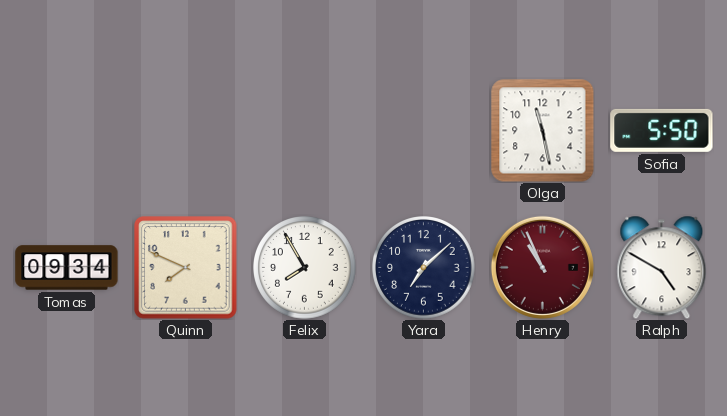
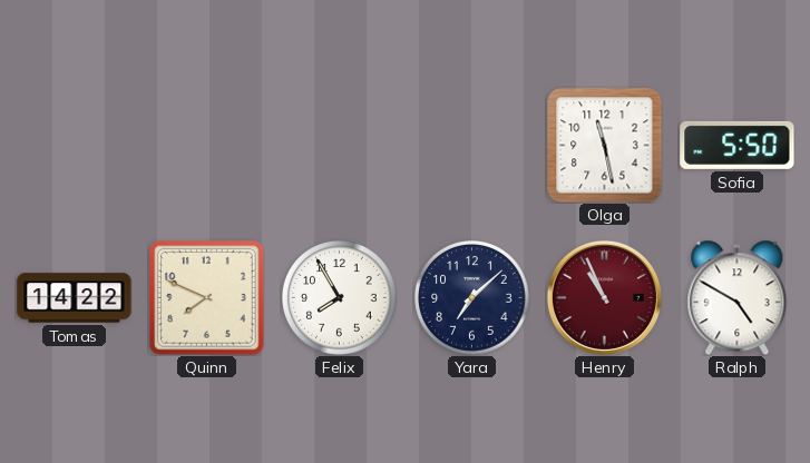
Tomas: 09:34 -> 14:22
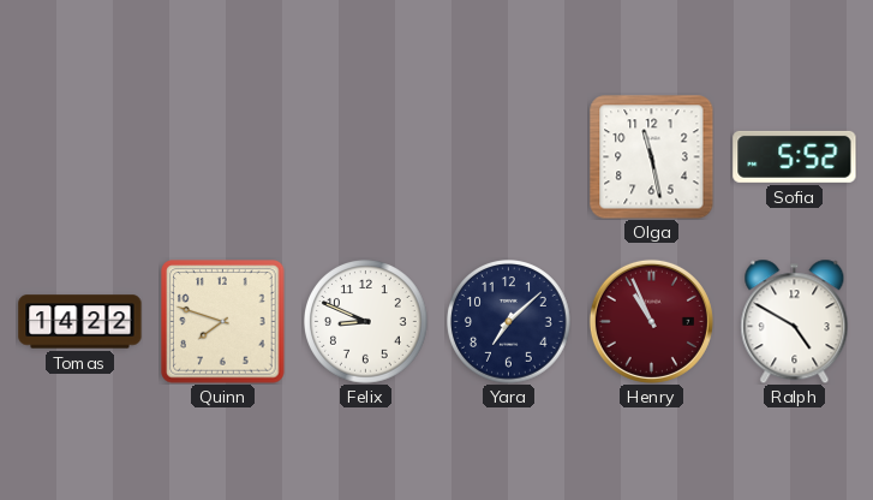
Sofia: 5:50 -> 5:52
Quinn: 7:49 -> 7:48
Felix: 7:55 -> 8:49
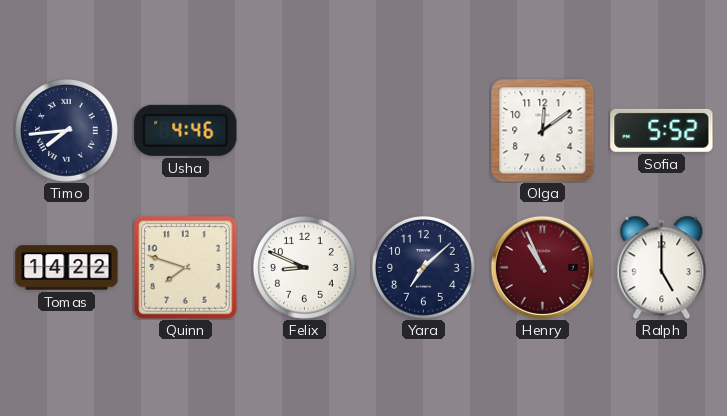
Timo: none -> 7:44
Usha: none -> 4:46
Olga: 11:28 -> 12:09
Ralph: 4:50 -> 5:00
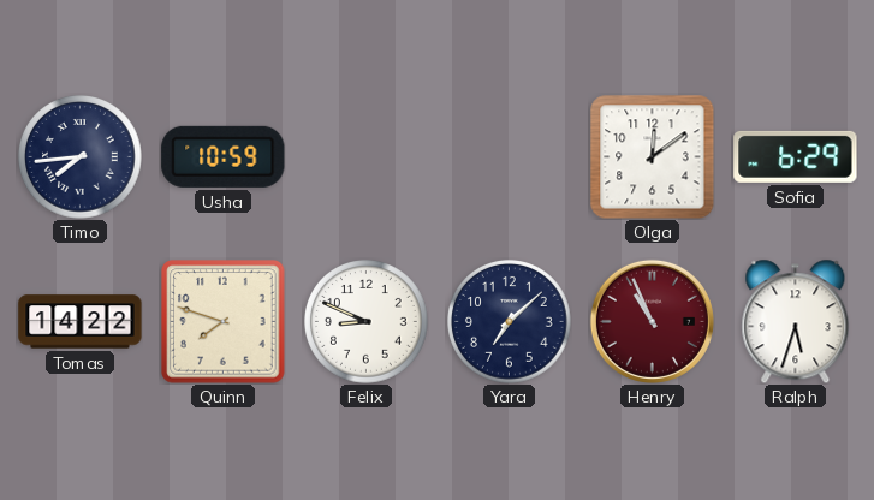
Usha: 4:46 -> 10:59
Sofia: 5:52 -> 6:29
Ralph: 5:00 -> 5:33
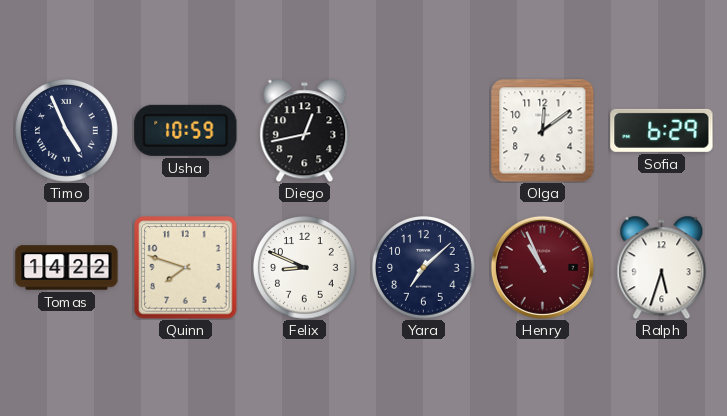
Timo: 7:44 -> 4:56
Diego: none -> 12:43
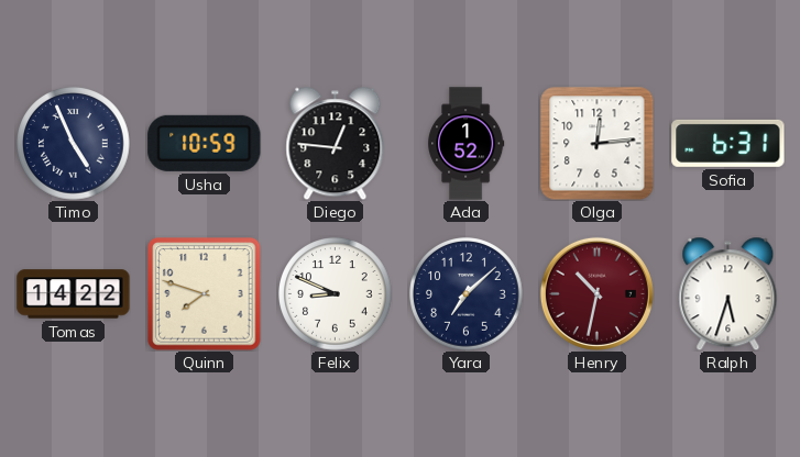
Diego: 12:43 -> 12:46
Ada: none -> 1:52
Olga: 12:09 -> 12:14
Sofia: 6:29 -> 6:31
Henry: 10:56 -> 10:32
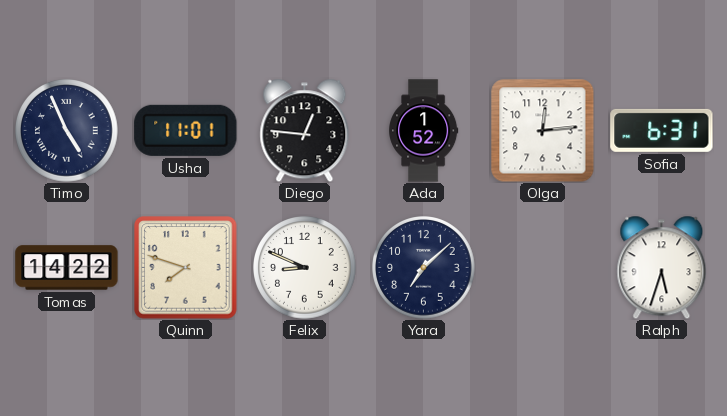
Usha: 10:59 -> 11:01
Henry: 10:32 -> none
